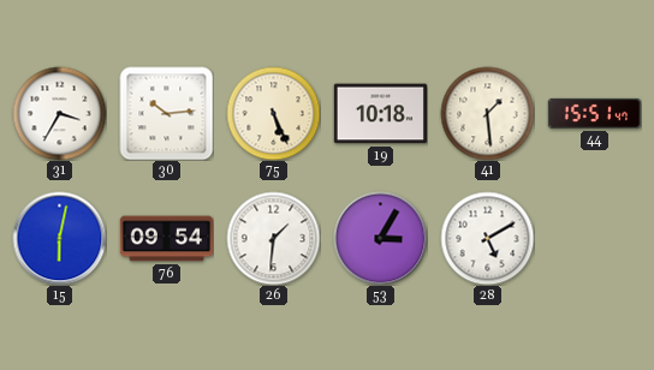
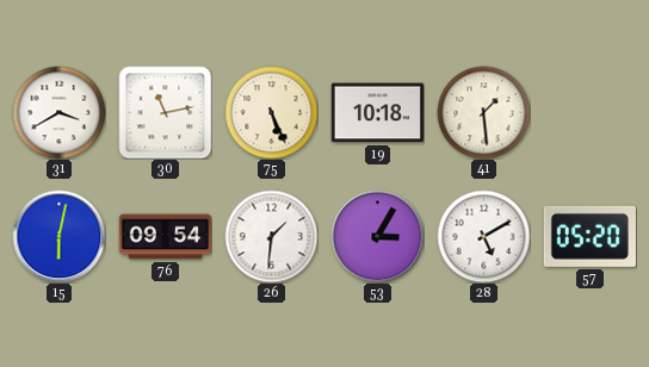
31: 3:35 -> 3:40
30: 10:14 -> 11:13
44: 15:51 -> none
57: none -> 05:20
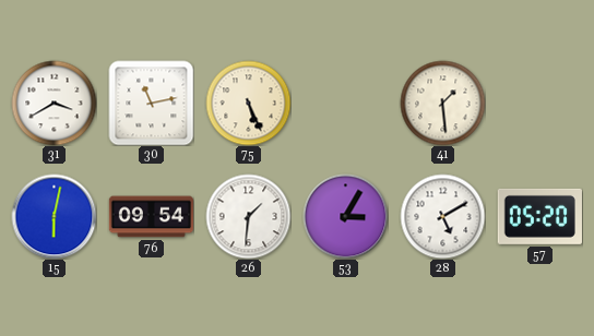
19: 10:18 -> none
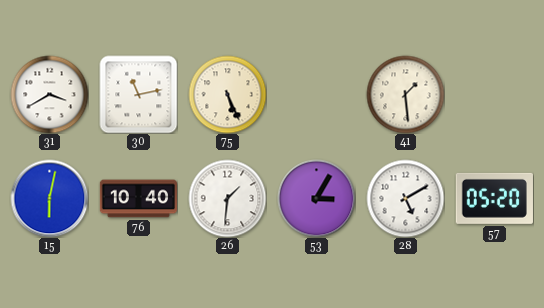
76: 09:54 -> 10:40
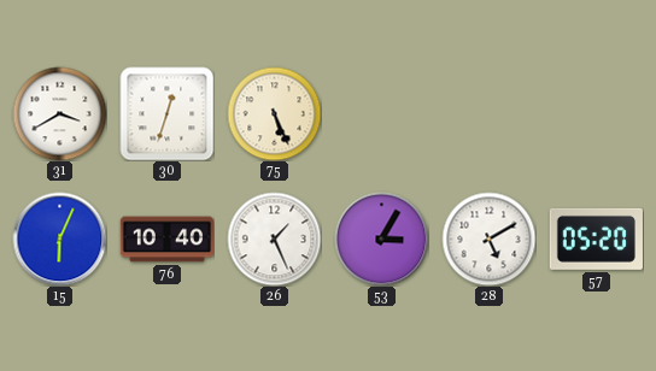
30: 11:13 -> 12:33
41: 1:29 -> none
15: 6:02 -> 6:04
26: 1:31 -> 1:26
